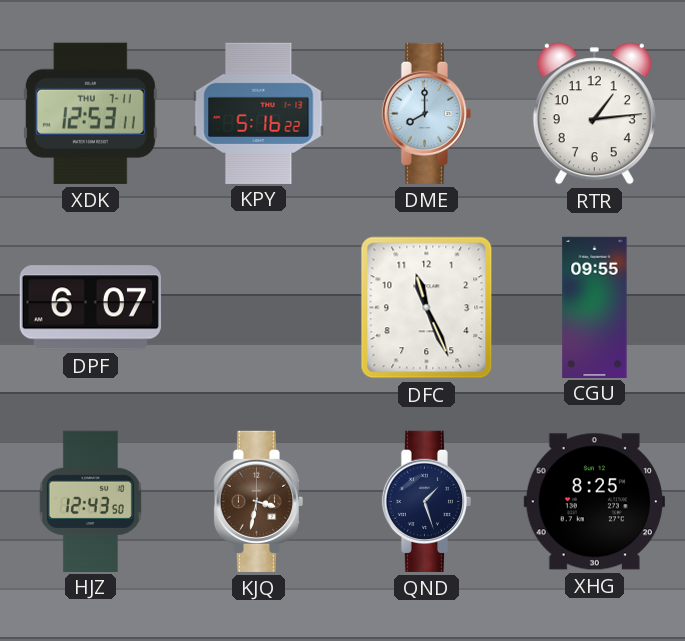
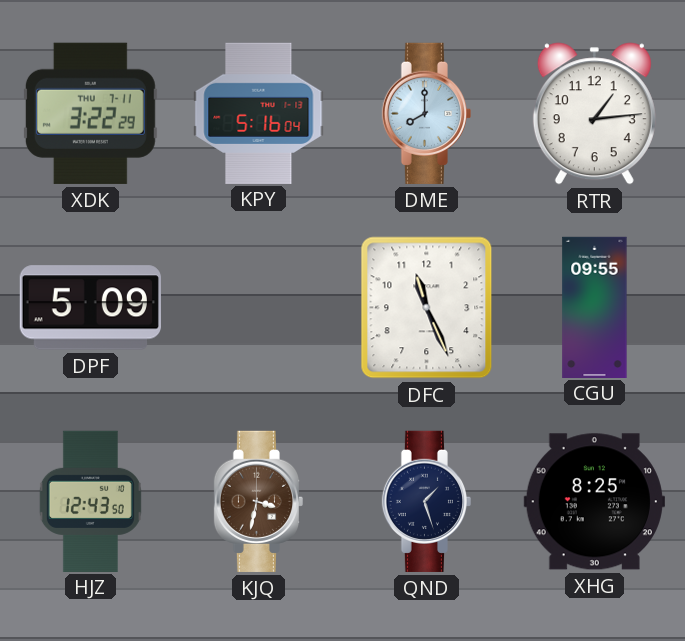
XDK: 12:53 -> 3:22
KPY: 5:16:22 -> 5:16:04
DPF: 6:07 -> 5:09
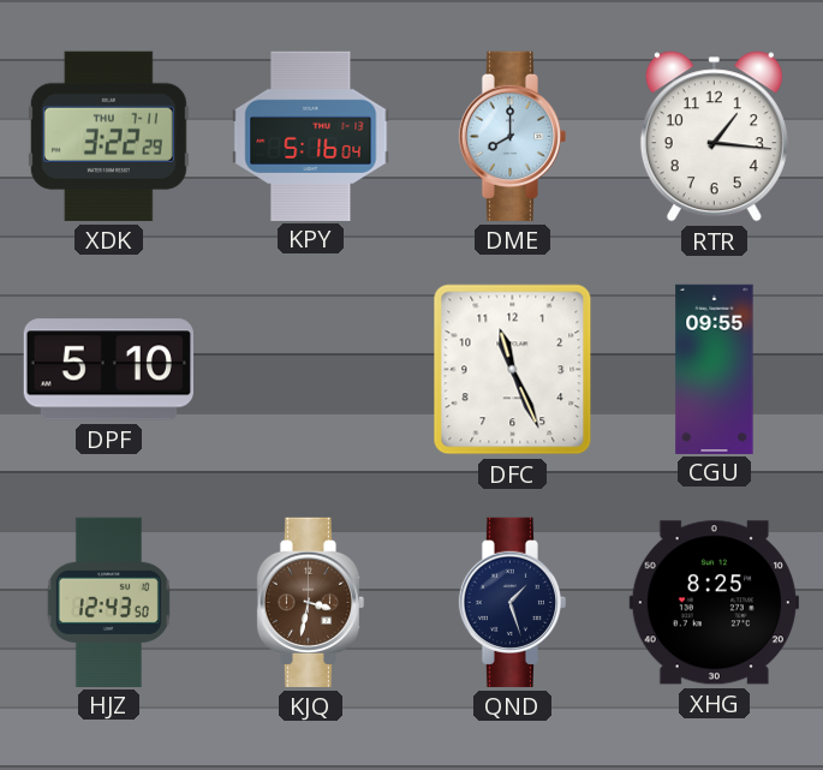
RTR: 1:14 -> 1:16
DPF: 5:09 -> 5:10
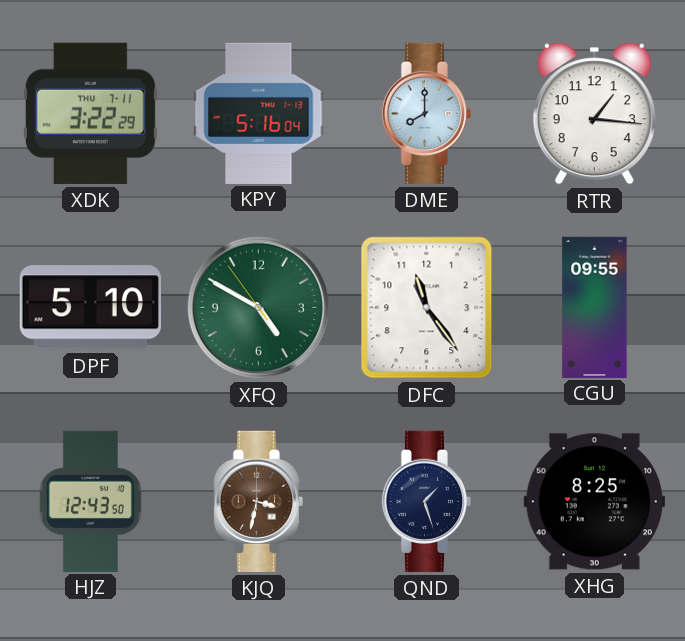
XFQ: none -> 4:49
DFC: 11:26 -> 11:24
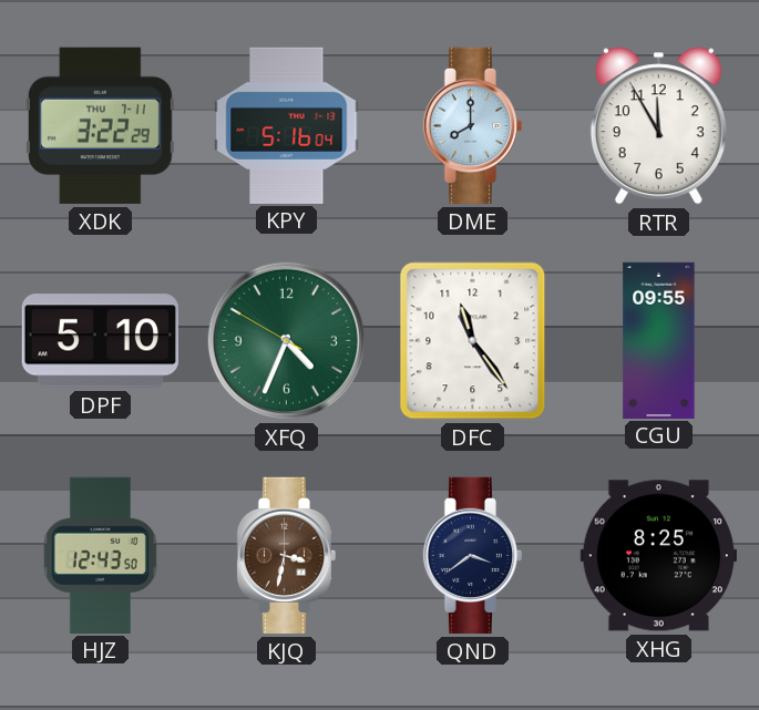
RTR: 1:16 -> 11:55
XFQ: 4:49 -> 4:33
QND: 1:27 -> 3:39
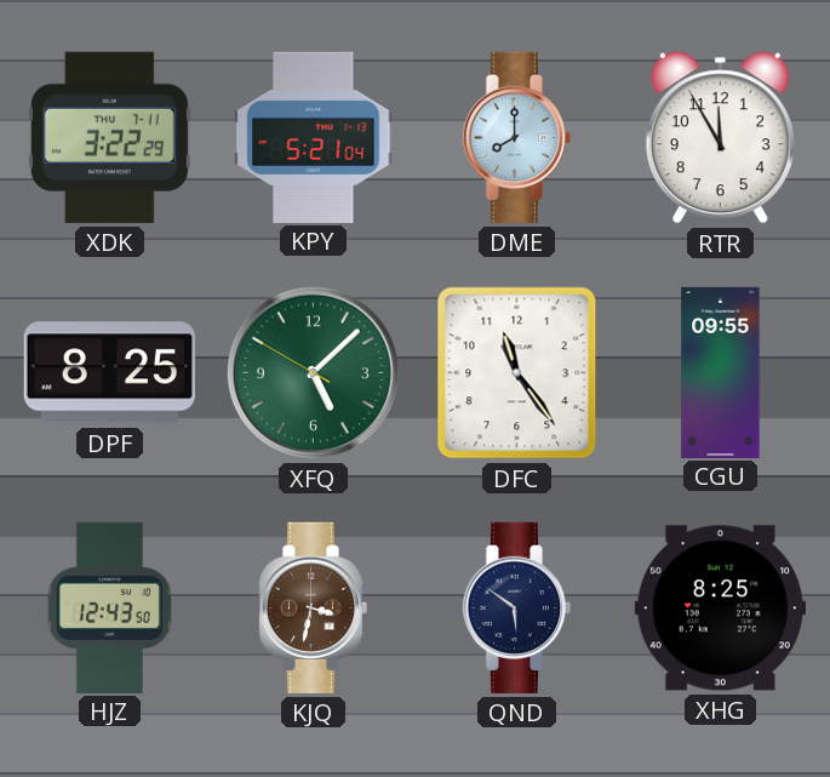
KPY: 5:16 -> 5:21
DPF: 5:10 -> 8:25
XFQ: 4:33 -> 5:07
QND: 3:39 -> 5:51
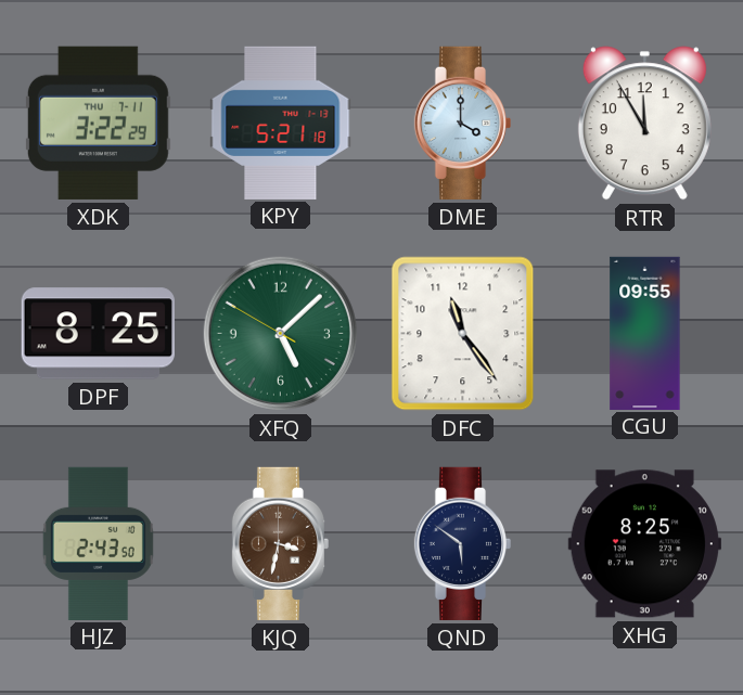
KPY: 5:21:04 -> 5:21:18
DME: 8:00 -> 4:00
HJZ: 12:43 -> 2:43
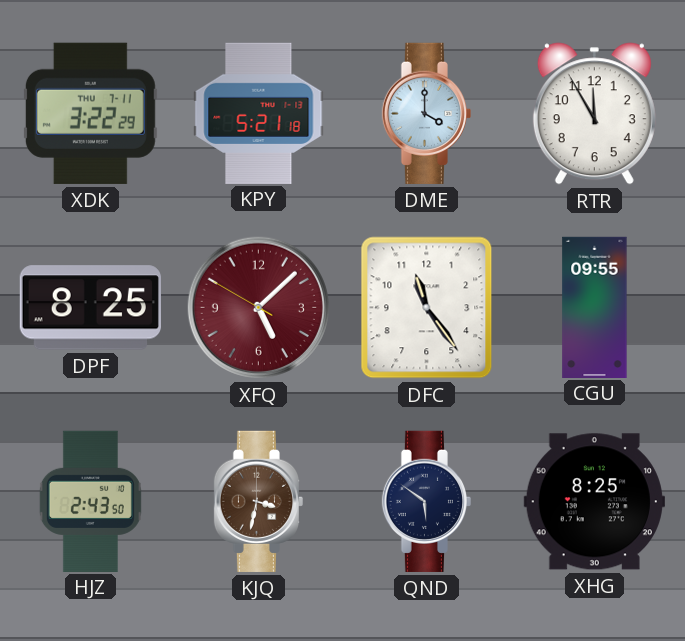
XFQ dial: green -> burgundy
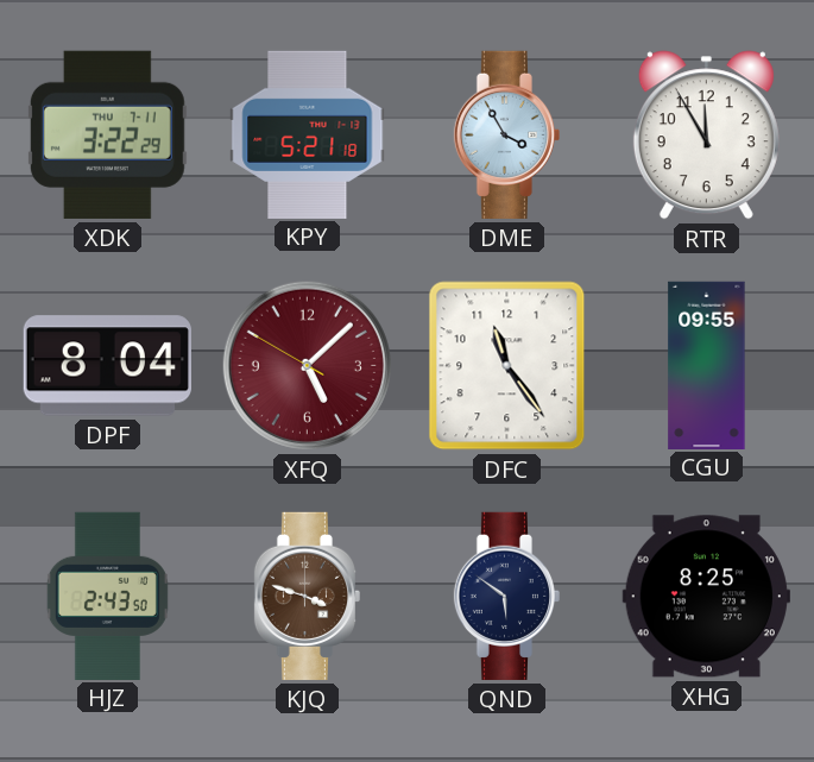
DME: 4:00 -> 3:55
DPF: 8:25 -> 8:04
KJQ: 3:32 -> 3:48
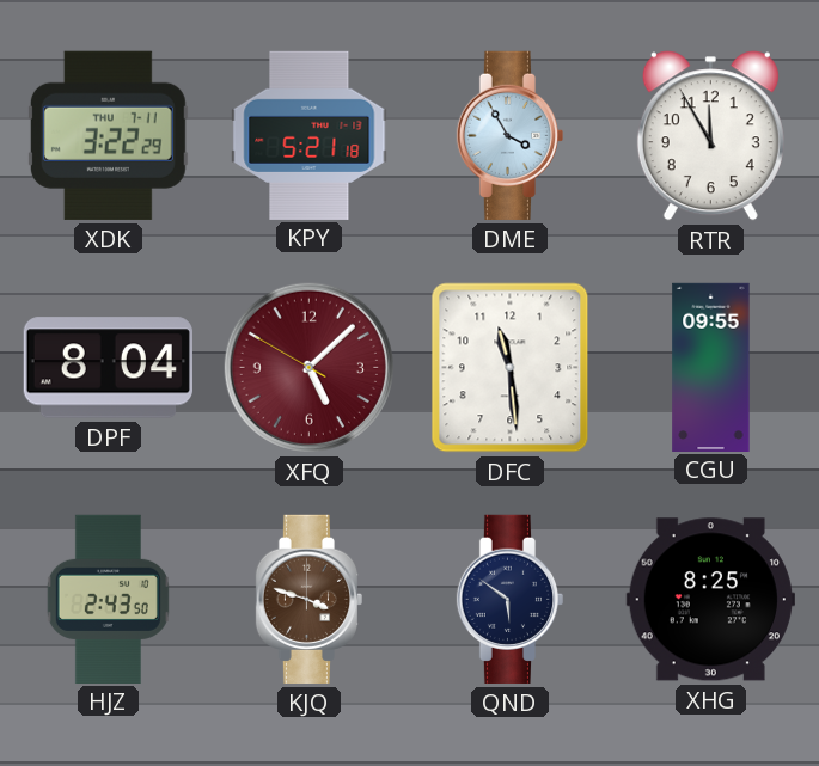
DFC: 11:24 -> 11:29
